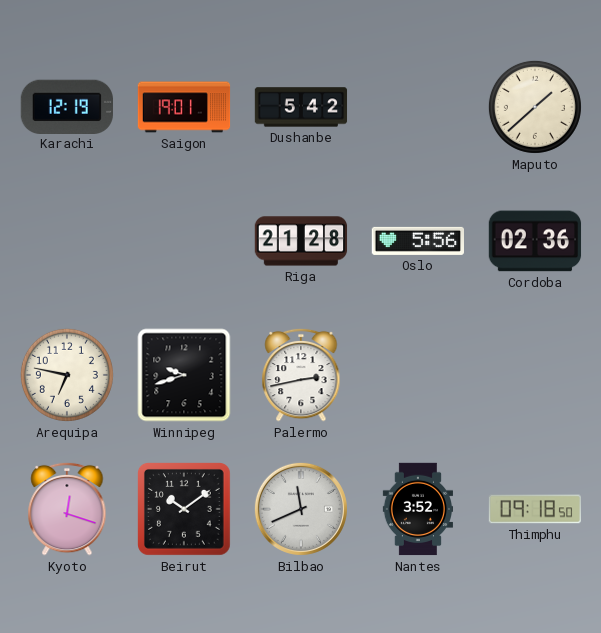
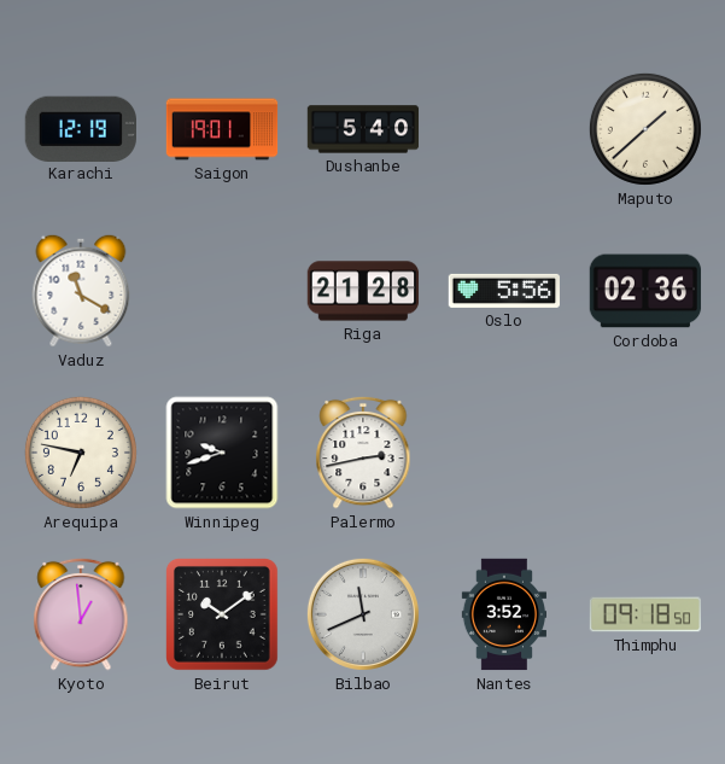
Dushanbe: 5:42 -> 5:40
Vaduz: none -> 11:20
Kyoto: 12:18 -> 12:59
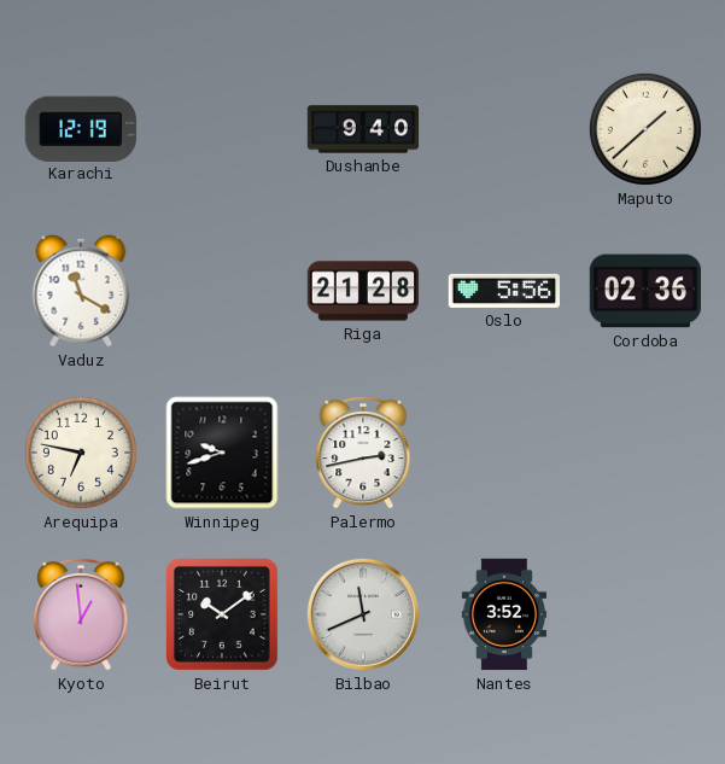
Saigon: 19:01 -> none
Dushanbe: 5:40 -> 9:40
Thimphu: 09:18 -> none
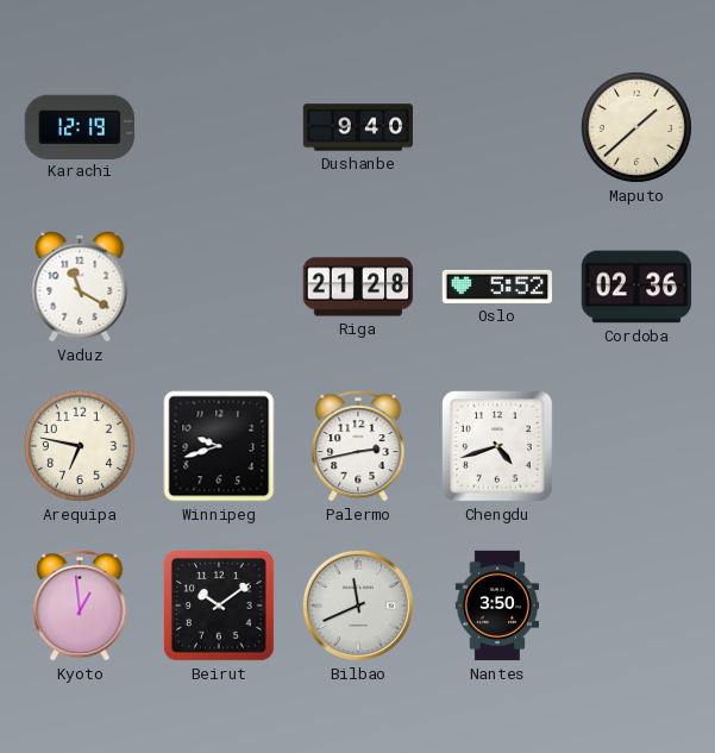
Oslo: 5:56 -> 5:52
Chengdu: none -> 4:42
Nantes: 3:52 -> 3:50
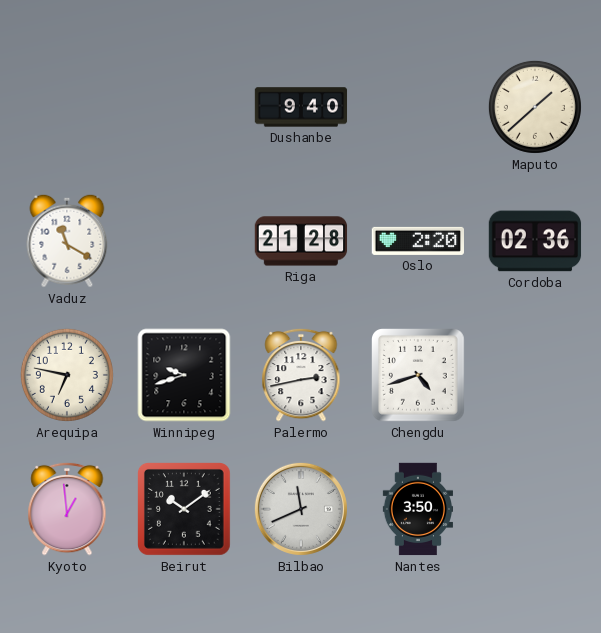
Karachi: 12:19 -> none
Oslo: 5:52 -> 2:20
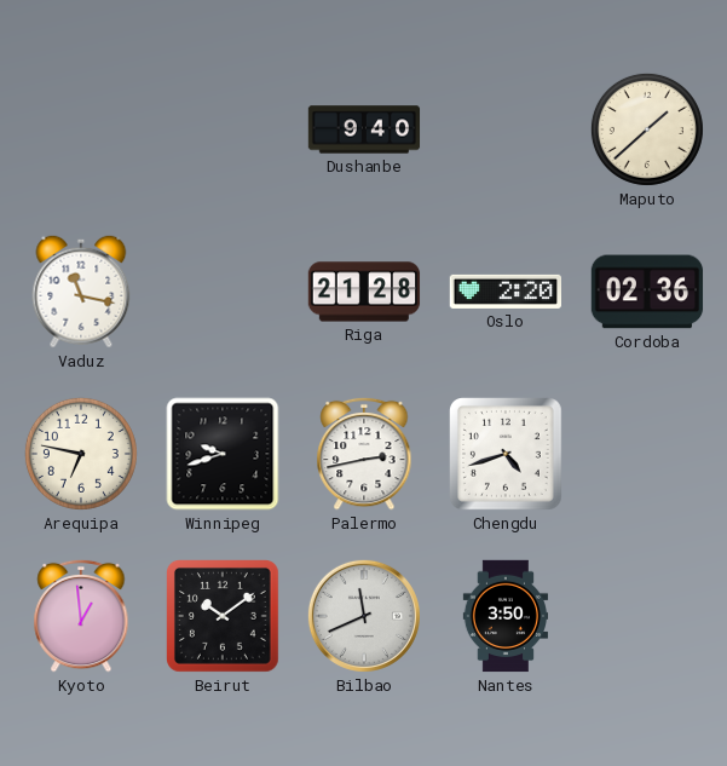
Vaduz: 11:20 -> 11:17
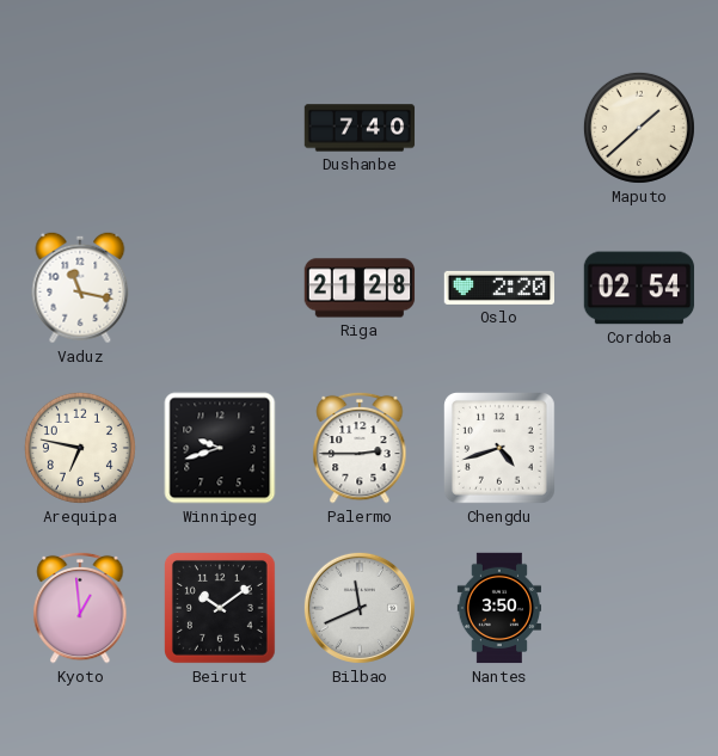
Dushanbe: 9:40 -> 7:40
Cordoba: 02:36 -> 02:54
Palermo: 2:43 -> 2:45
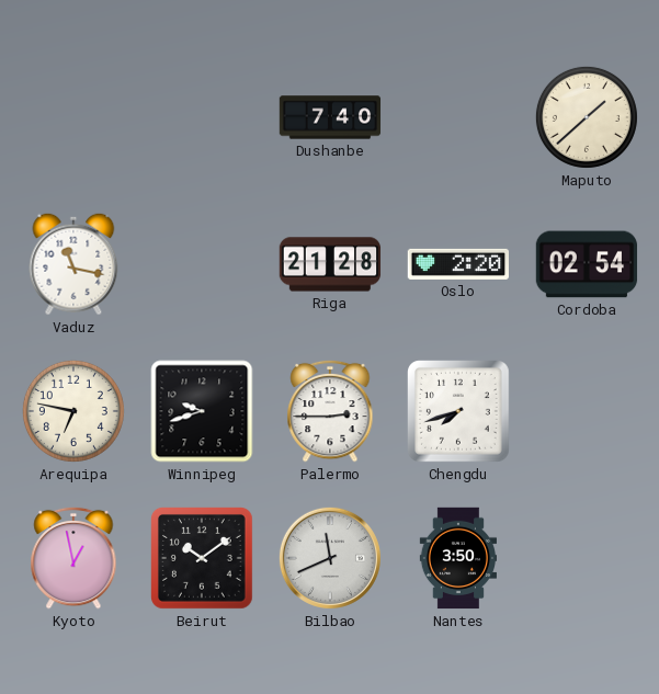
Chengdu: 4:42 -> 7:42
Kyoto: 12:59 -> 12:58
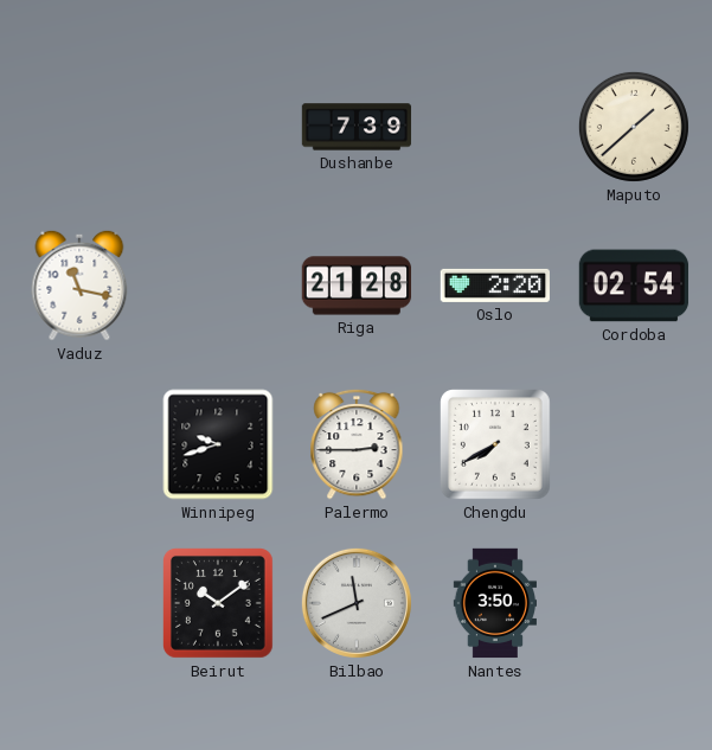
Dushanbe: 7:40 -> 7:39
Arequipa: 6:47 -> none
Chengdu: 7:42 -> 7:40
Kyoto: 12:58 -> none
